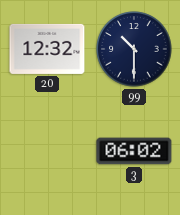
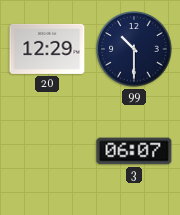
20: 12:32 -> 12:29
3: 06:02 -> 06:07
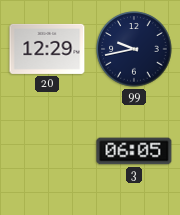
99: 10:30 -> 9:43
3: 06:07 -> 06:05
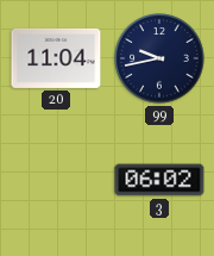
20: 12:29 -> 11:04
3: 06:05 -> 06:02
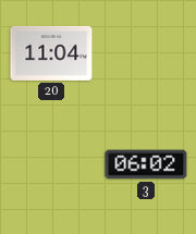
99: 9:43 -> none
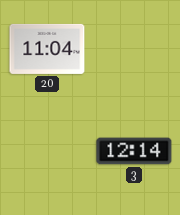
3: 06:02 -> 12:14
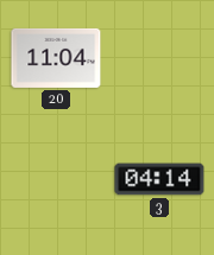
3: 12:14 -> 04:14
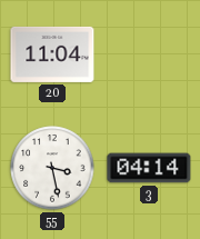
55: none -> 3:28
